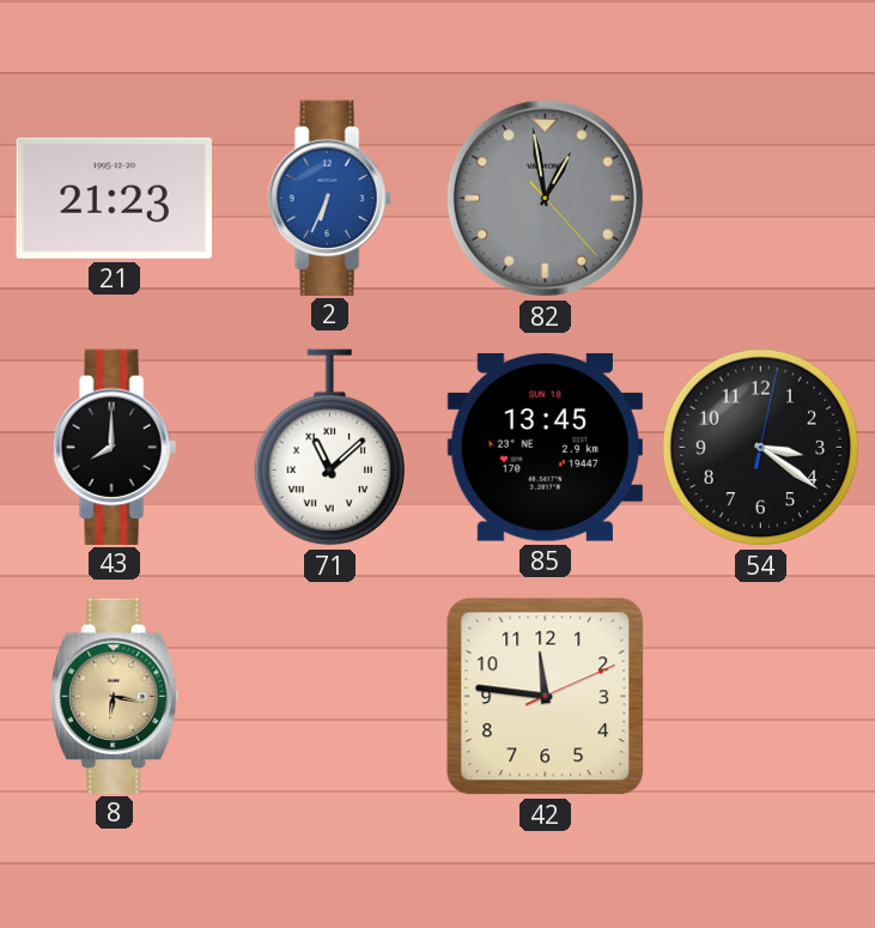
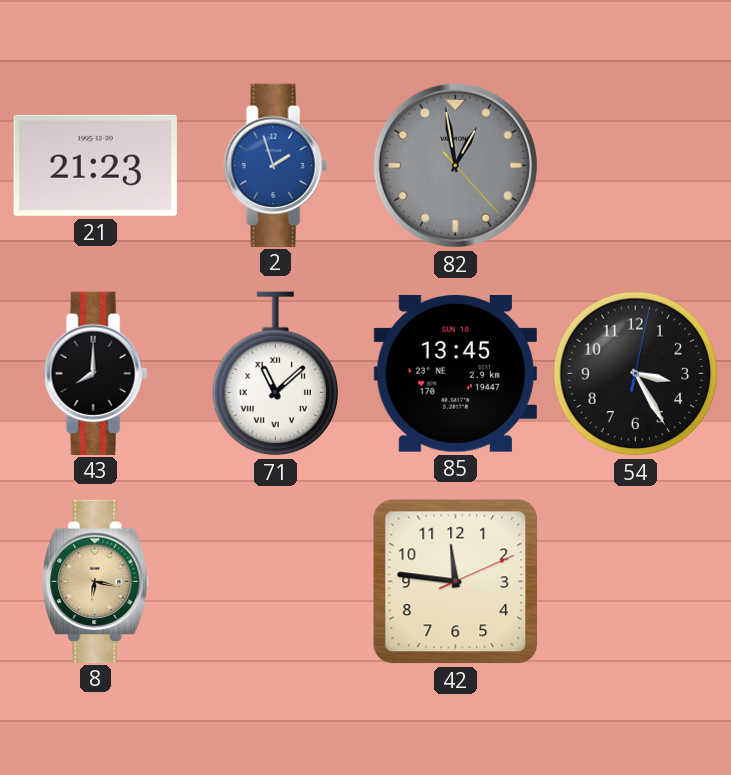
2: 6:34 -> 1:57
54: 3:21 -> 3:25
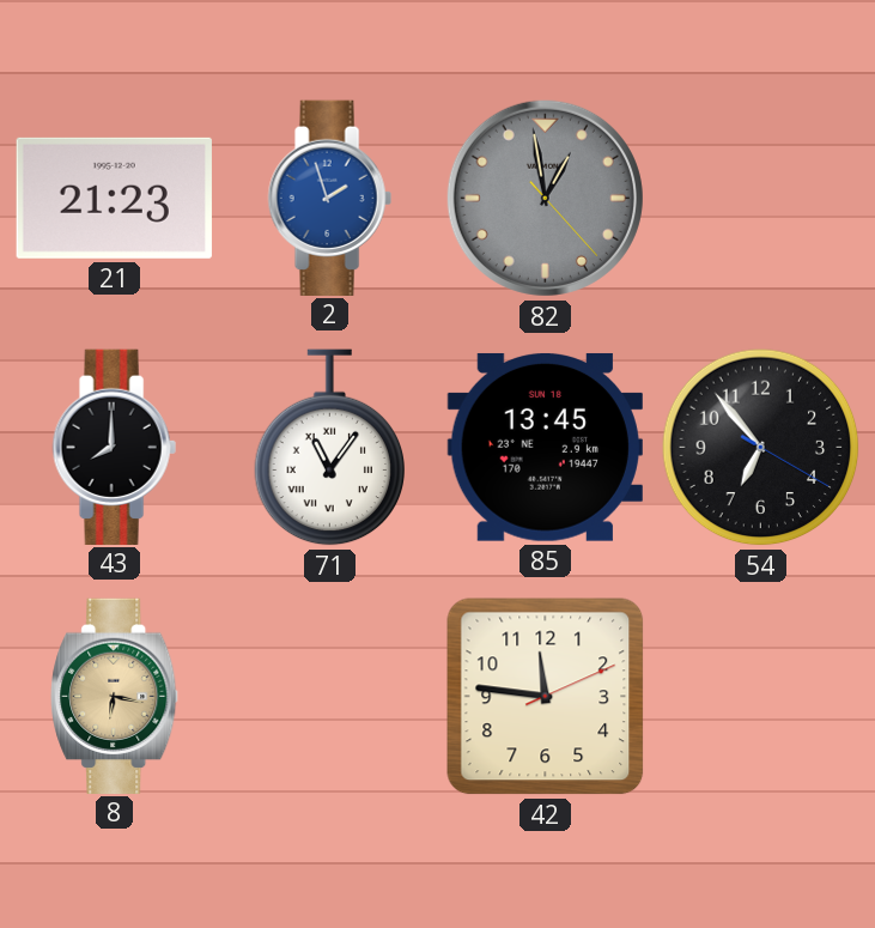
71: 11:08 -> 11:06
54: 3:25 -> 6:53
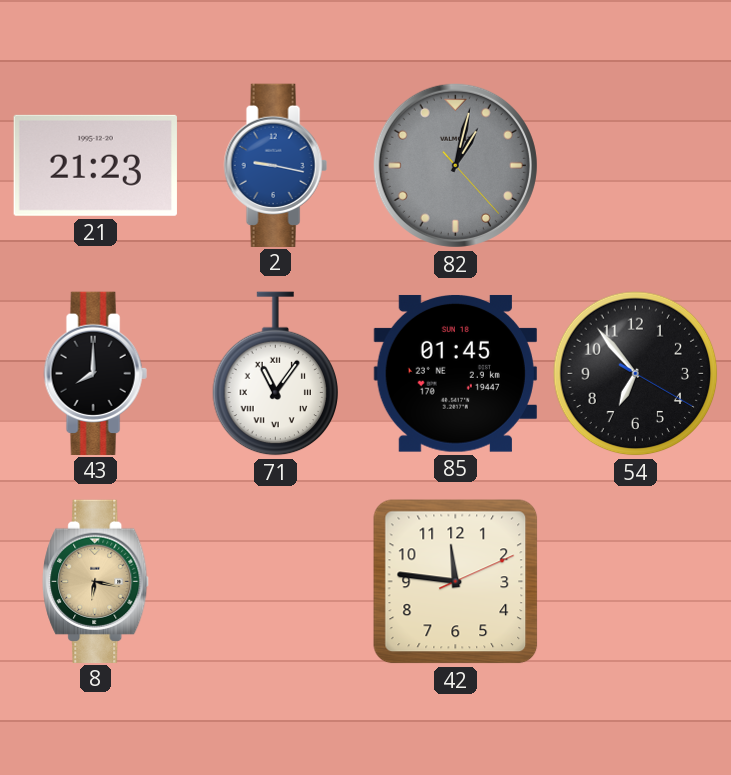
2: 1:57 -> 9:17
82: 12:58 -> 1:02
85: 13:45 -> 01:45
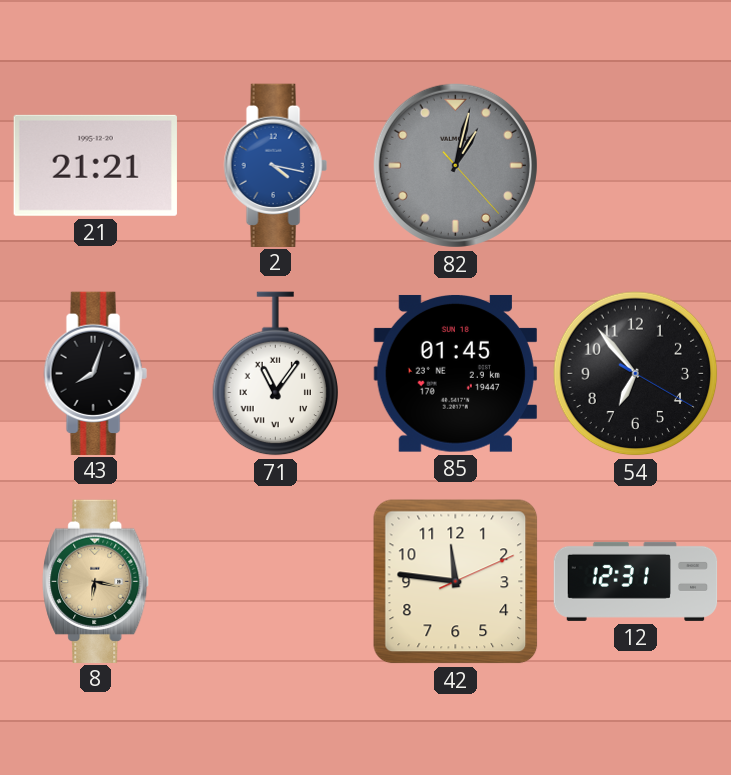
21: 21:23 -> 21:21
2: 9:17 -> 4:17
43: 8:00 -> 8:03
12: none -> 12:31
